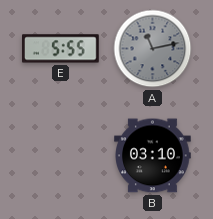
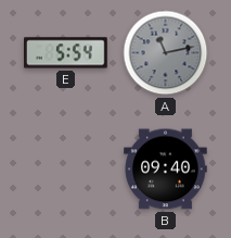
E: 5:55 -> 5:54
B: 03:10 -> 09:40
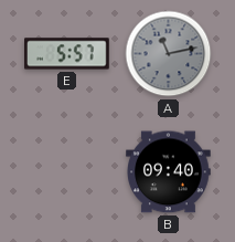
E: 5:54 -> 5:57
